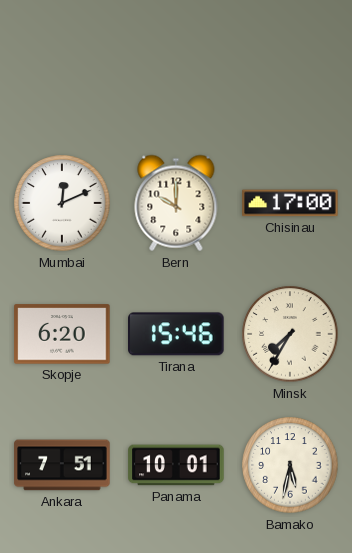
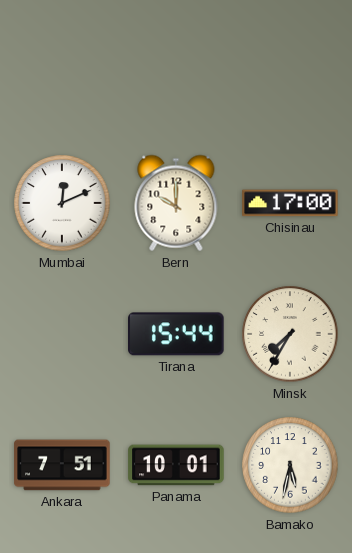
Skopje: 6:20 -> none
Tirana: 15:46 -> 15:44
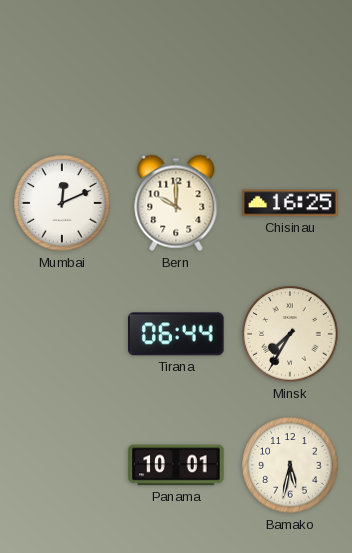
Chisinau: 17:00 -> 16:25
Tirana: 15:44 -> 06:44
Ankara: 7:51 -> none
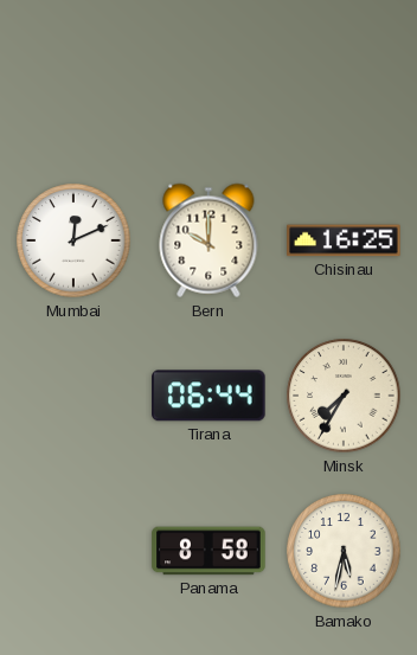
Panama: 10:01 -> 8:58
